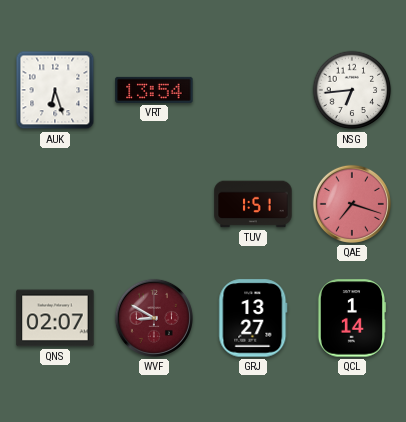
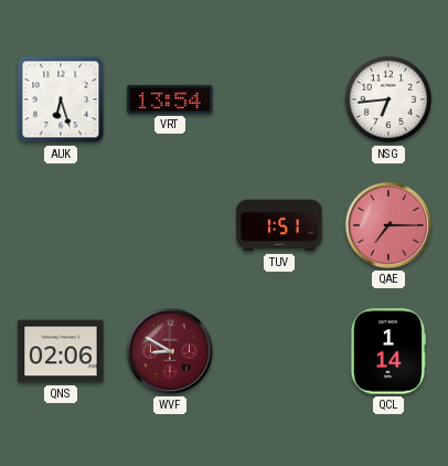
QAE: 7:18 -> 7:15
QNS: 02:07 -> 02:06
GRJ: 13:27 -> none
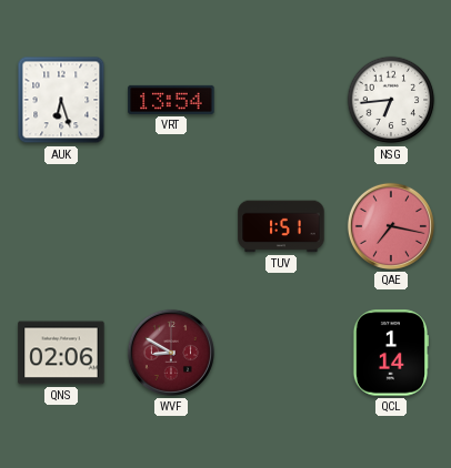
QAE: 7:15 -> 7:17
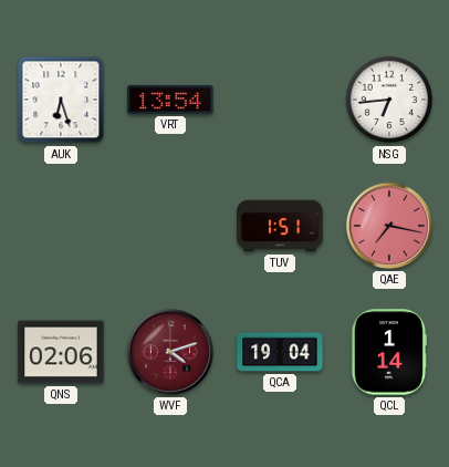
WVF: 8:50 -> 4:12
QCA: none -> 19:04
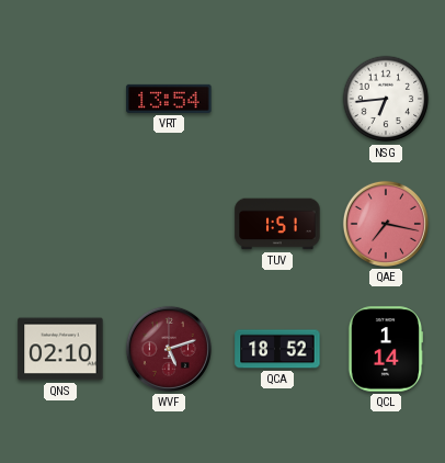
AUK: 6:27 -> none
QNS: 02:06 -> 02:10
WVF: 4:12 -> 5:12
QCA: 19:04 -> 18:52
